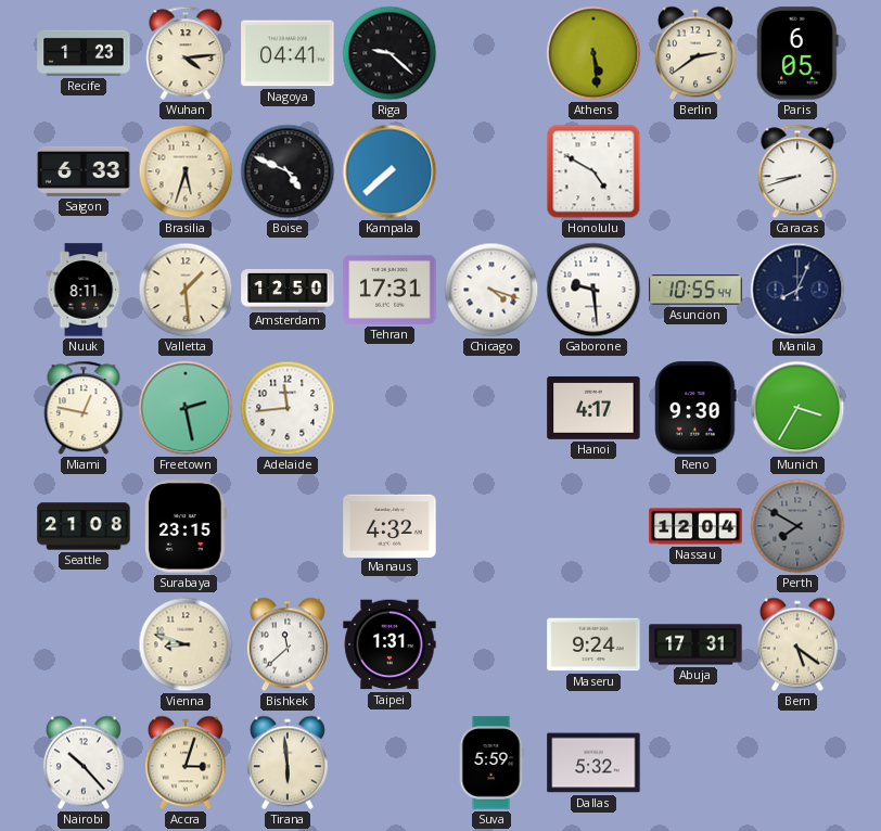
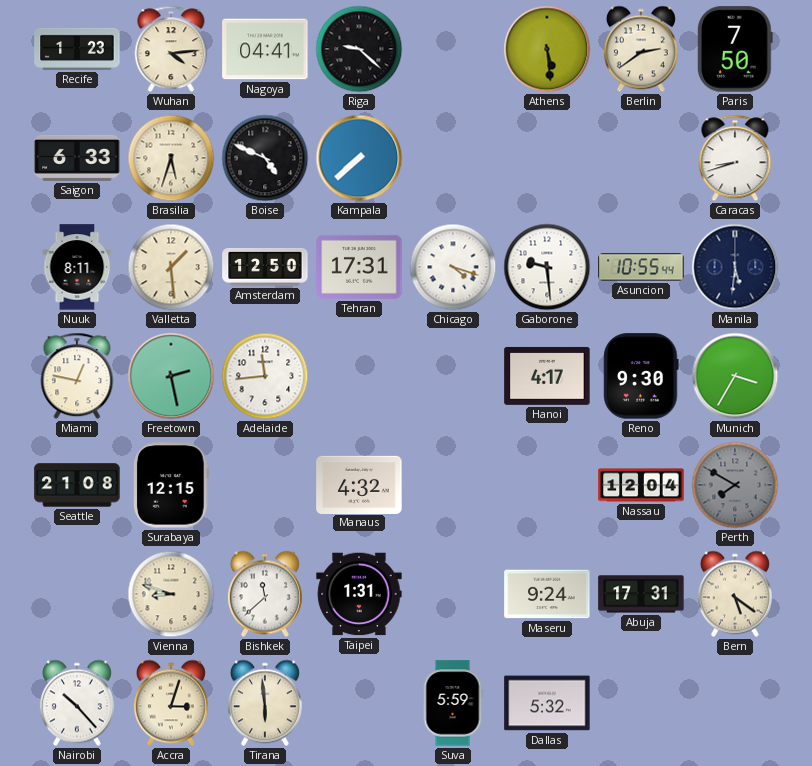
Paris: 6:05 -> 7:50
Honolulu: 4:50 -> none
Manila: 8:04 -> 5:31
Surabaya: 23:15 -> 12:15
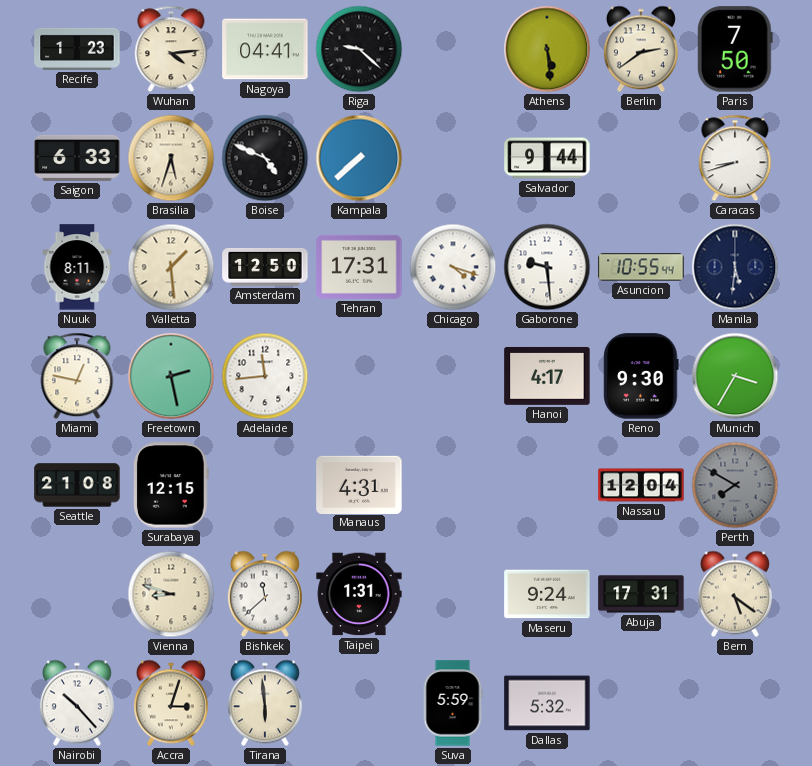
Salvador: none -> 9:44
Manaus: 4:32 -> 4:31
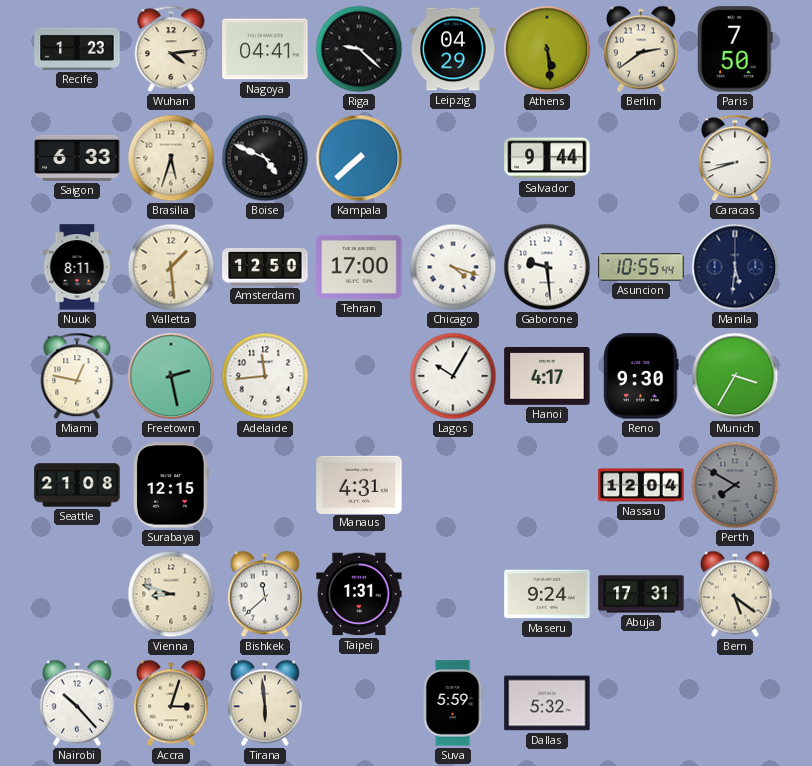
Leipzig: none -> 04:29
Tehran: 17:31 -> 17:00
Lagos: none -> 10:05
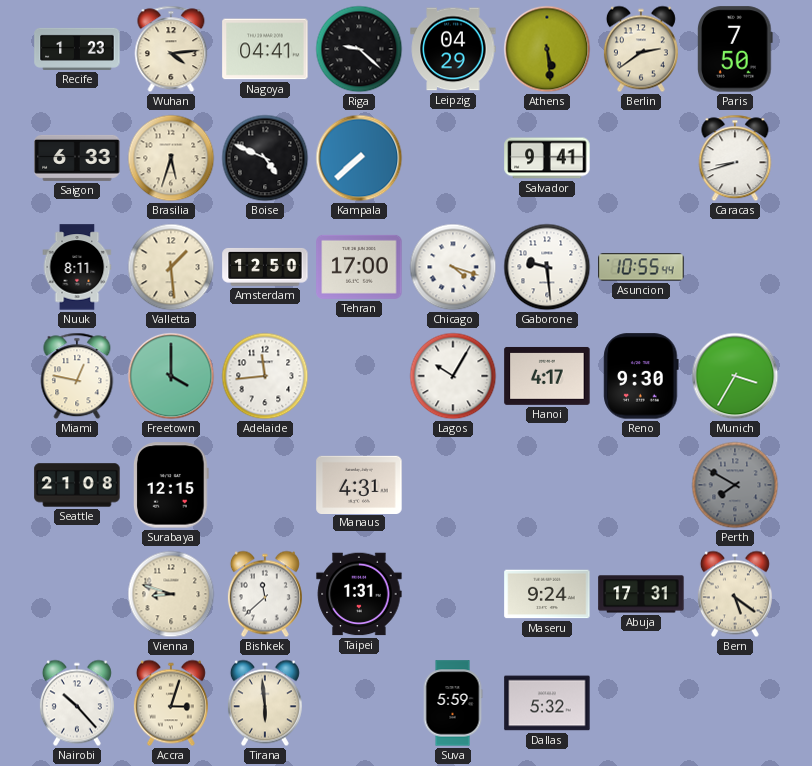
Salvador: 9:44 -> 9:41
Manila: 5:31 -> none
Freetown: 2:28 -> 4:00
Nassau: 12:04 -> none
